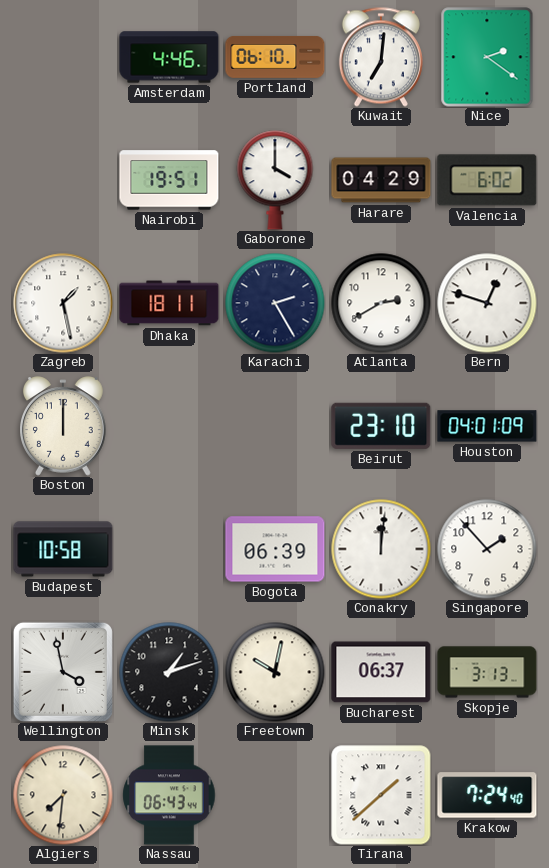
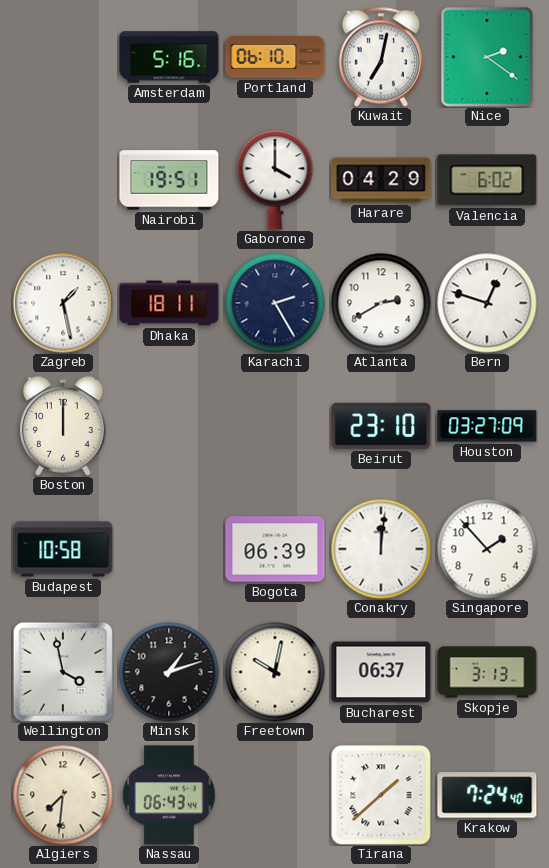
Amsterdam: 4:46 -> 5:16
Kuwait: 7:01 -> 7:02
Houston: 04:01 -> 03:27
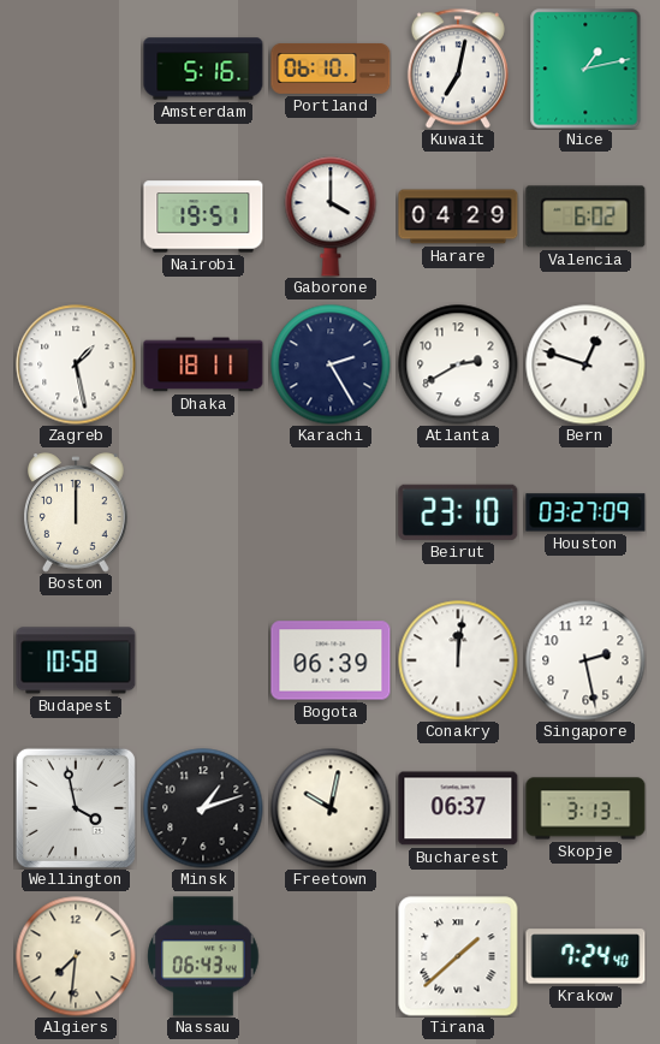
Nice: 2:21 -> 1:13
Singapore: 1:53 -> 2:28
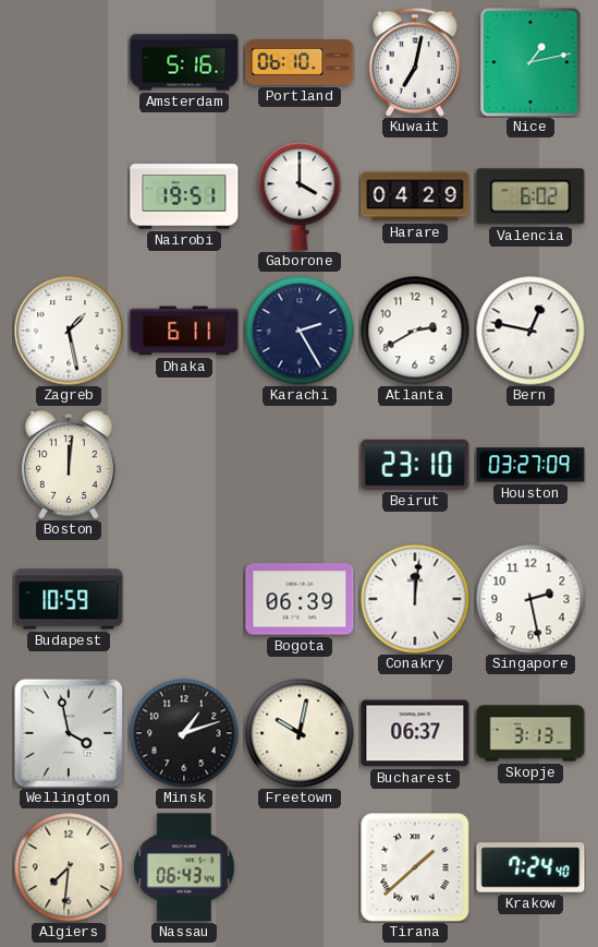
Dhaka: 18:11 -> 6:11
Bern: 12:48 -> 12:47
Boston: 12:00 -> 12:01
Budapest: 10:58 -> 10:59
